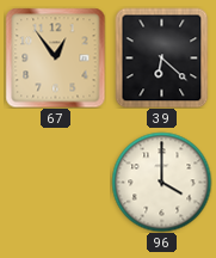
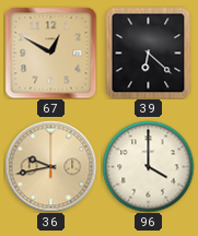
67: 12:54 -> 12:50
36: none -> 9:43
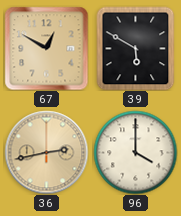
39: 6:22 -> 5:50
36: 9:43 -> 2:43
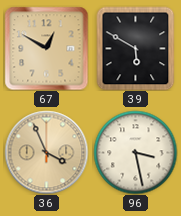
36: 2:43 -> 3:56
96: 4:00 -> 3:28
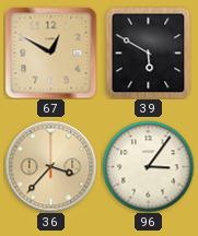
36: 3:56 -> 3:37
96: 3:28 -> 3:06
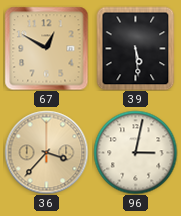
39: 5:50 -> 5:29
96: 3:06 -> 3:02
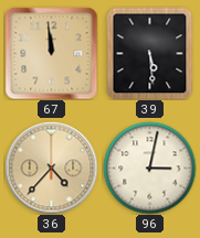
67: 12:50 -> 11:59
36: 3:37 -> 4:37
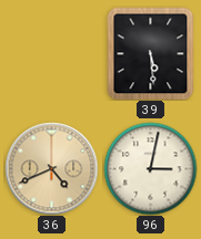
67: 11:59 -> none
36: 4:37 -> 4:41
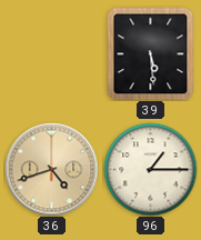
36: 4:41 -> 4:42
96: 3:02 -> 1:15
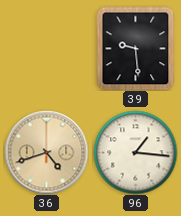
39: 5:29 -> 9:29
96: 1:15 -> 1:16
